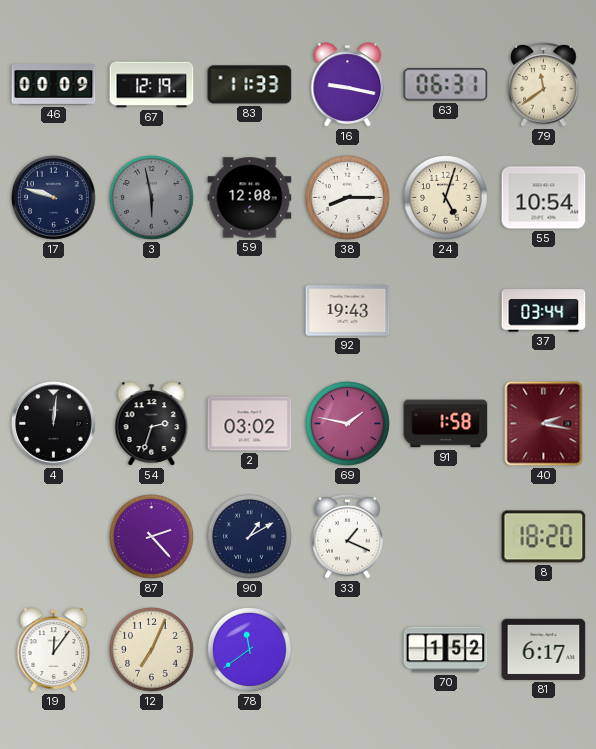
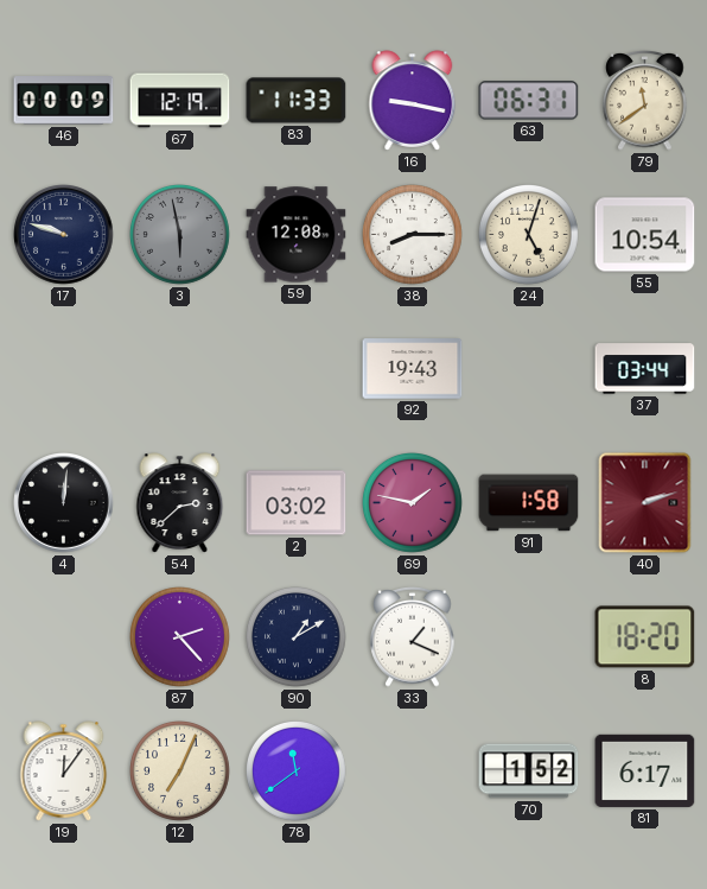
54: 2:33 -> 2:38
40: 2:17 -> 2:12
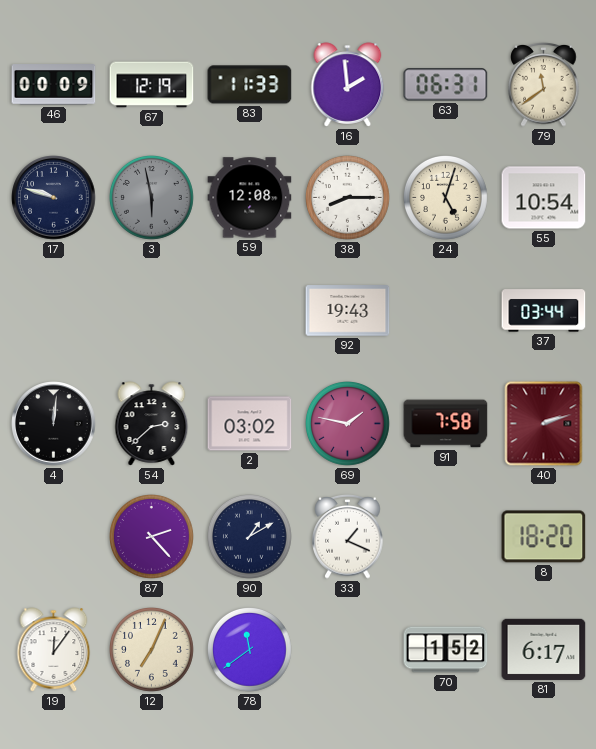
16: 9:17 -> 1:59
91: 1:58 -> 7:58
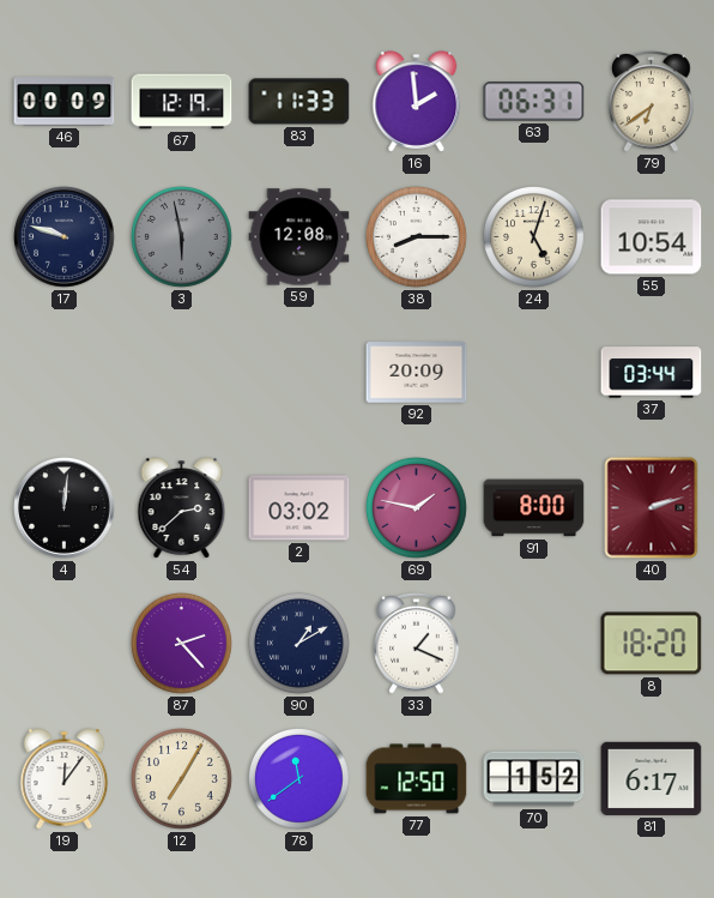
79: 11:39 -> 6:39
92: 19:43 -> 20:09
91: 7:58 -> 8:00
12: 7:04 -> 7:05
77: none -> 12:50
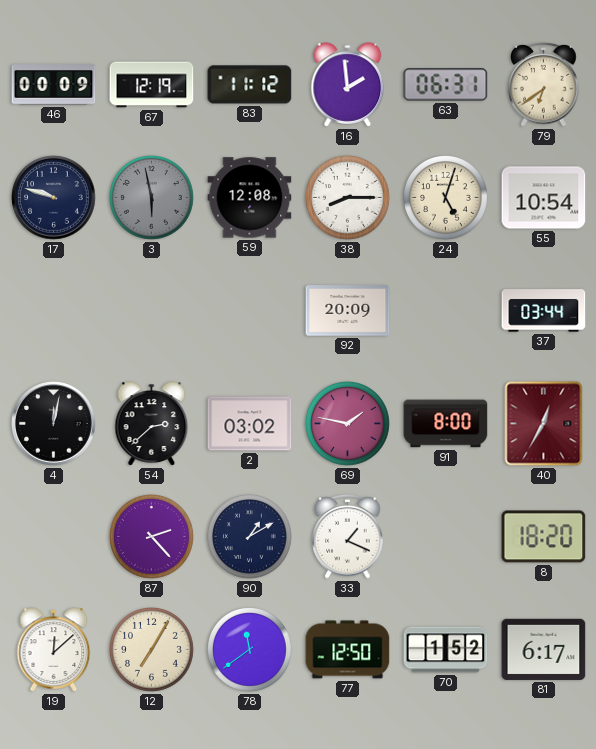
83: 11:33 -> 11:12
4: 12:01 -> 12:02
40: 2:12 -> 12:35
19: 12:06 -> 12:08
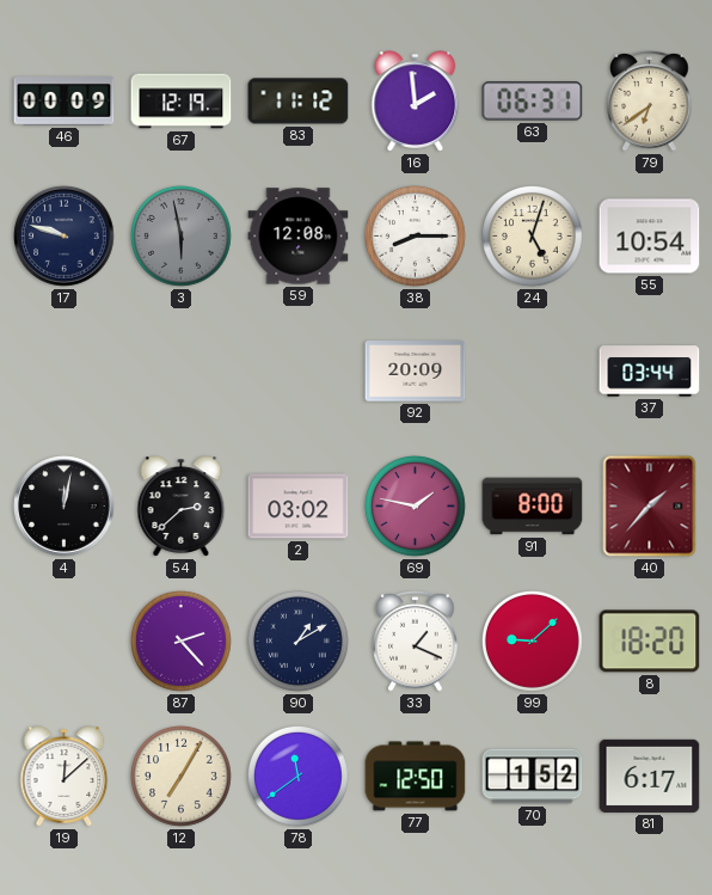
40: 12:35 -> 1:37
99: none -> 9:08
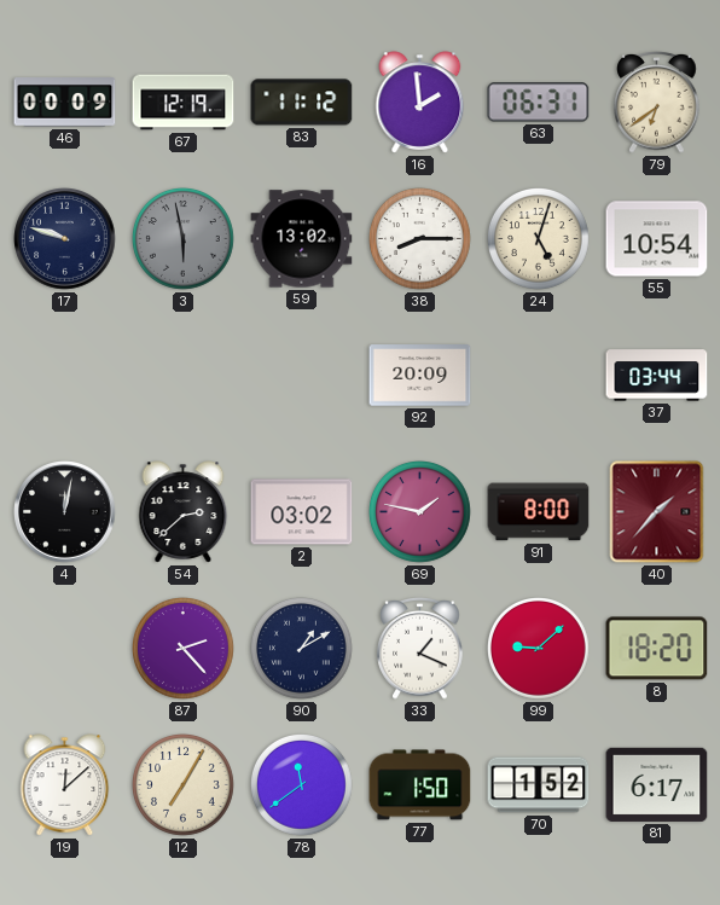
59: 12:08 -> 13:02
77: 12:50 -> 1:50
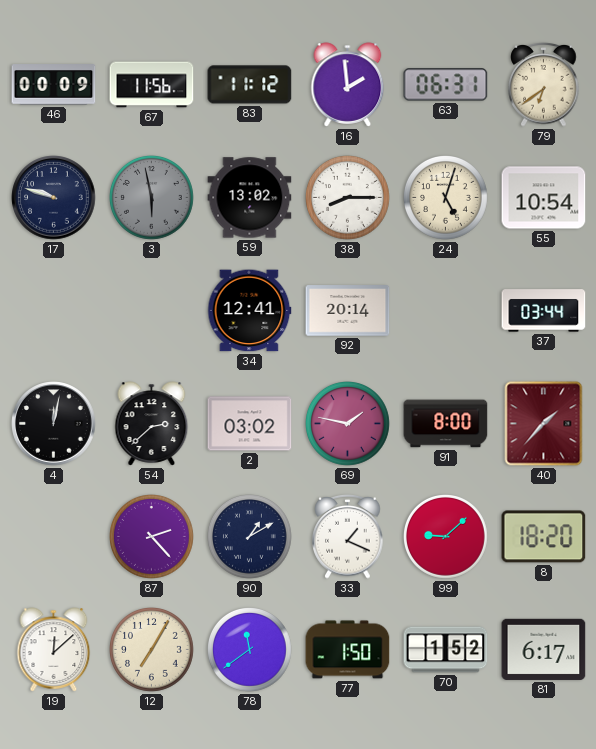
67: 12:19 -> 11:56
34: none -> 12:41
92: 20:09 -> 20:14
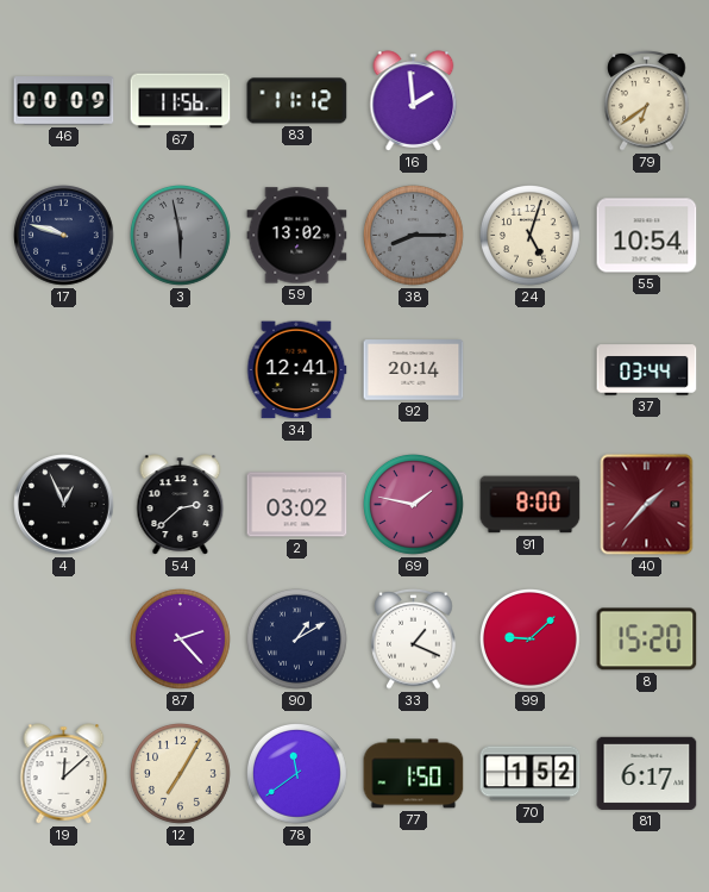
63: 06:31 -> none
38 dial: white -> grey
4: 12:02 -> 12:56
8: 18:20 -> 15:20
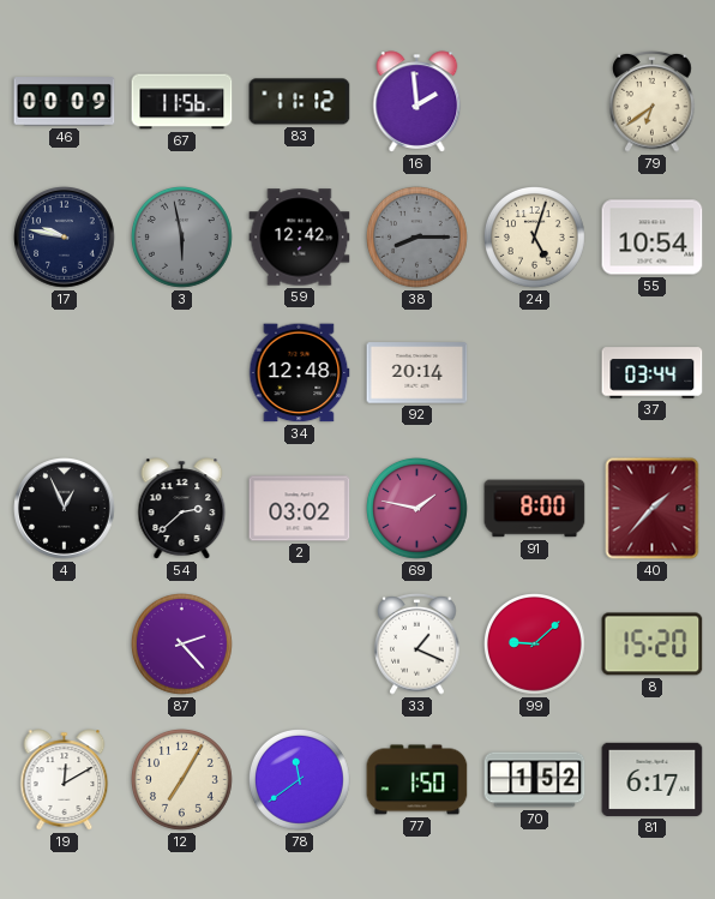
17: 9:48 -> 9:47
59: 13:02 -> 12:42
34: 12:41 -> 12:48
90: 1:10 -> none
19: 12:08 -> 12:10
